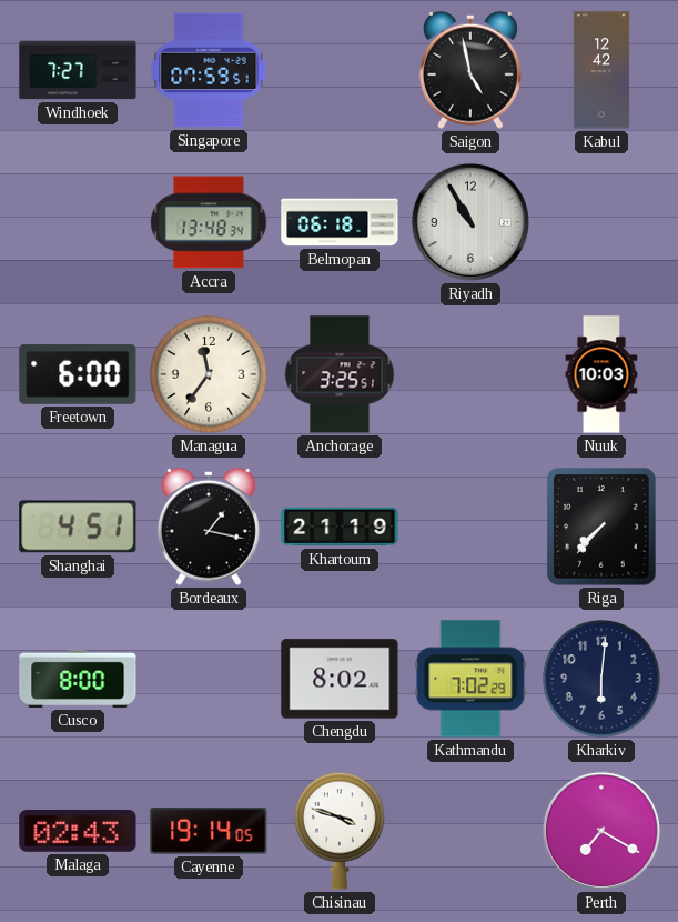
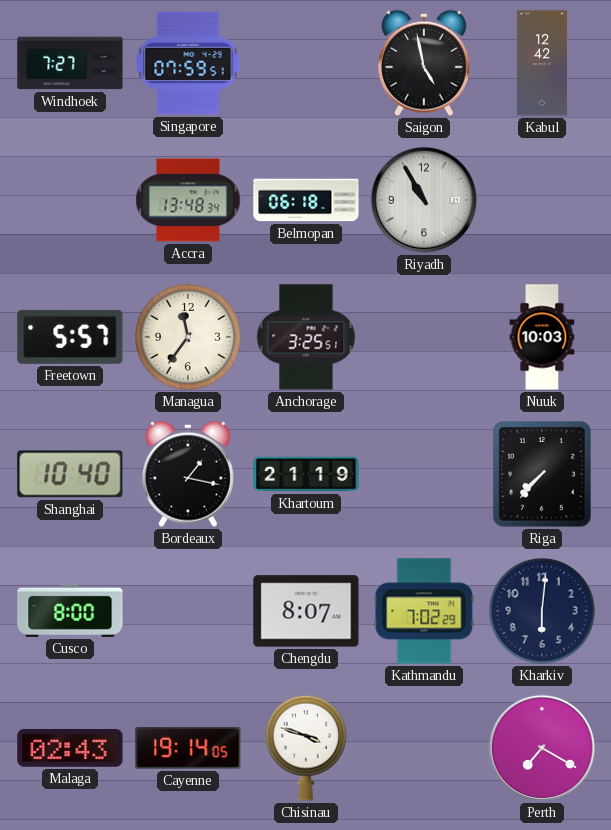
Freetown: 6:00 -> 5:57
Shanghai: 4:51 -> 10:40
Chengdu: 8:02 -> 8:07
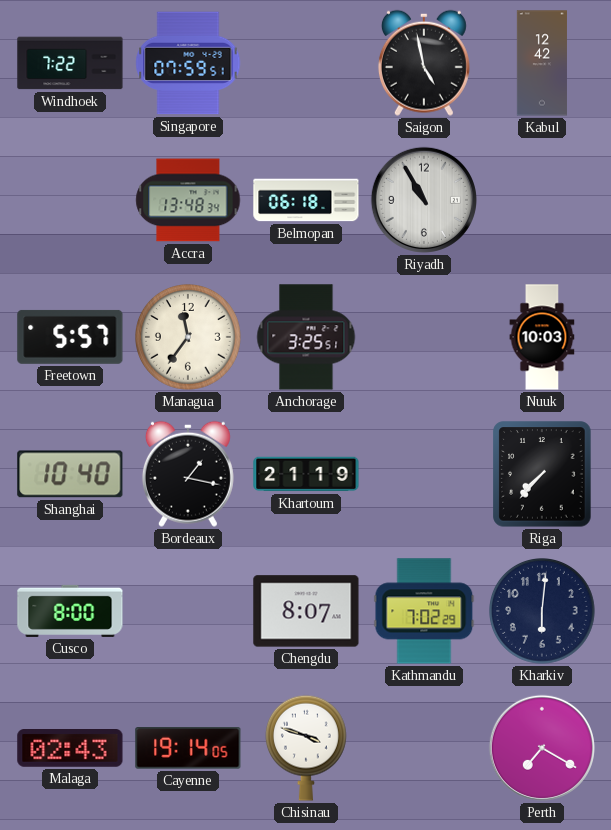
Windhoek: 7:27 -> 7:22
